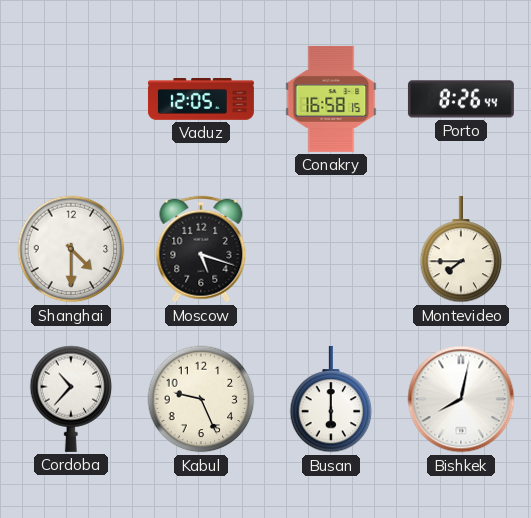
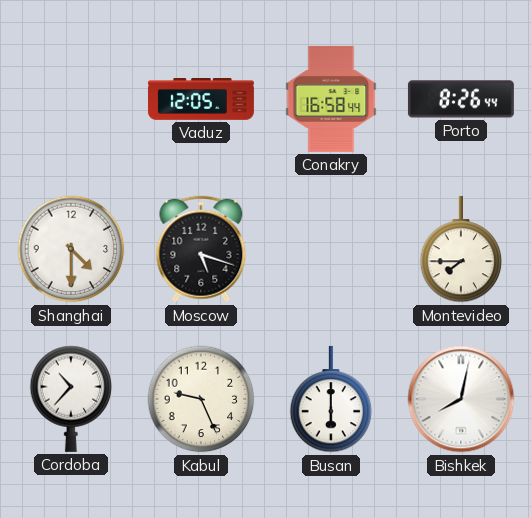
Conakry: 16:58:15 -> 16:58:44
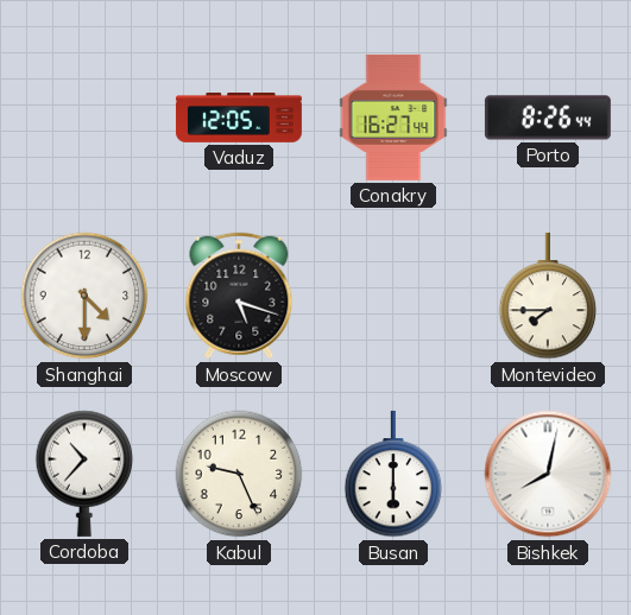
Conakry: 16:58 -> 16:27
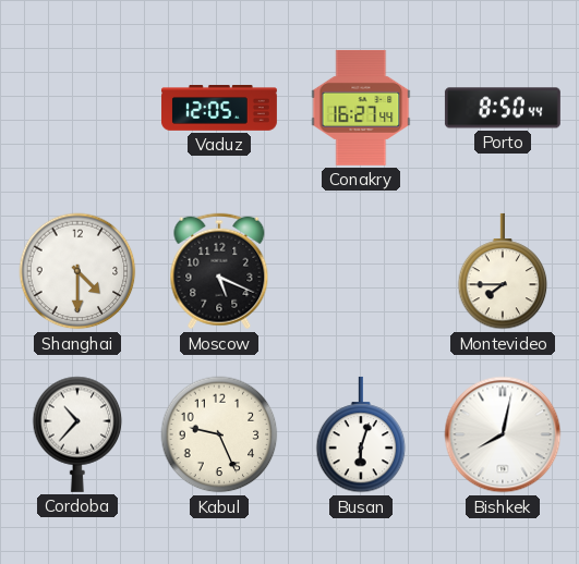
Porto: 8:26 -> 8:50
Moscow: 5:18 -> 5:19
Busan: 6:00 -> 6:03
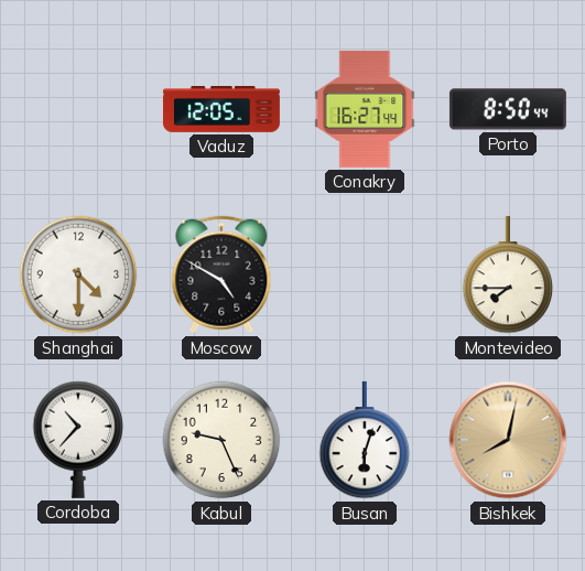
Moscow: 5:19 -> 4:50
Bishkek dial: white -> champagne
